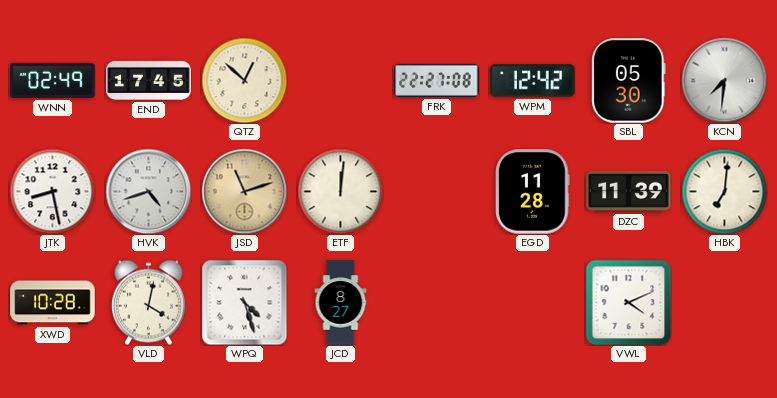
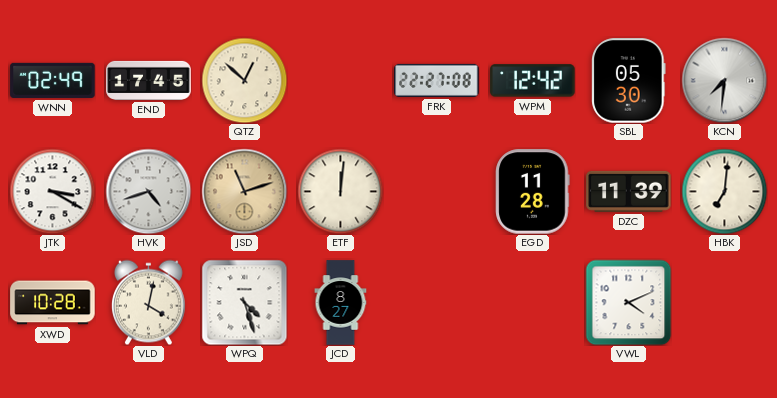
JTK: 8:28 -> 3:20
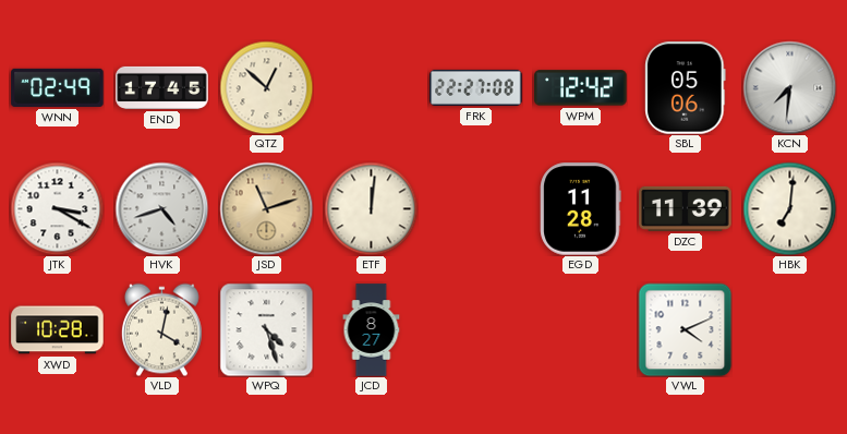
SBL: 05:30 -> 05:06
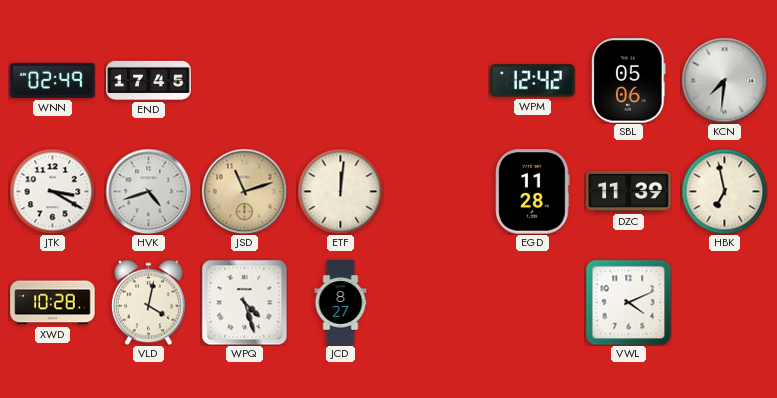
QTZ: 12:52 -> none
FRK: 22:27 -> none
HBK: 7:01 -> 6:58
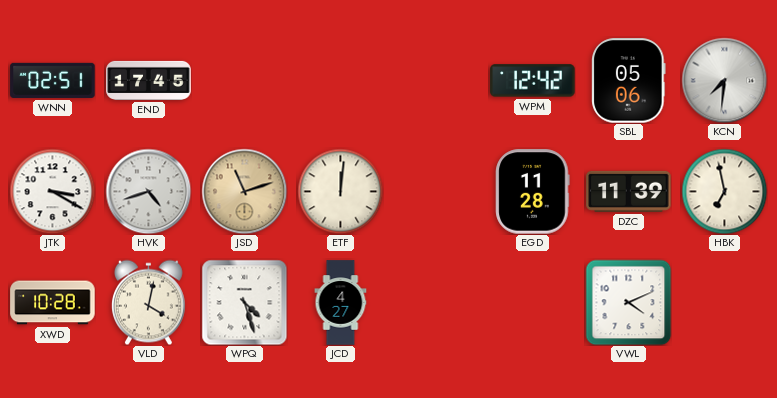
WNN: 02:49 -> 02:51
JCD: 8:27 -> 4:27
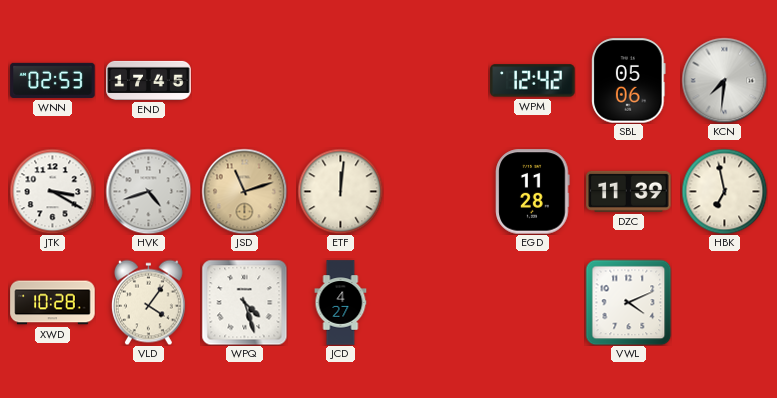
WNN: 02:51 -> 02:53
VLD: 4:02 -> 4:06
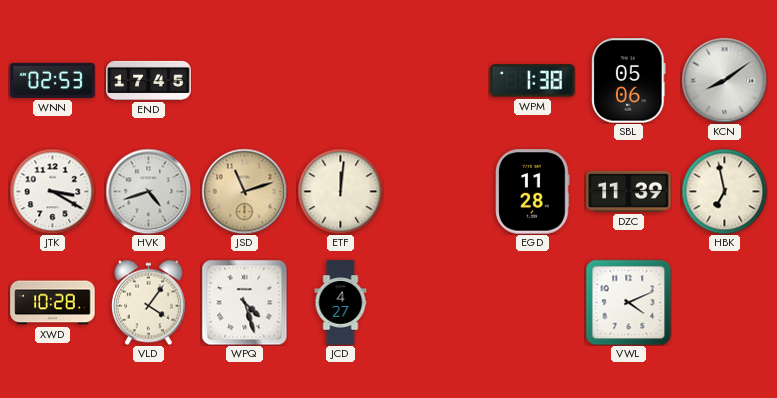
WPM: 12:42 -> 1:38
KCN: 7:31 -> 8:09
